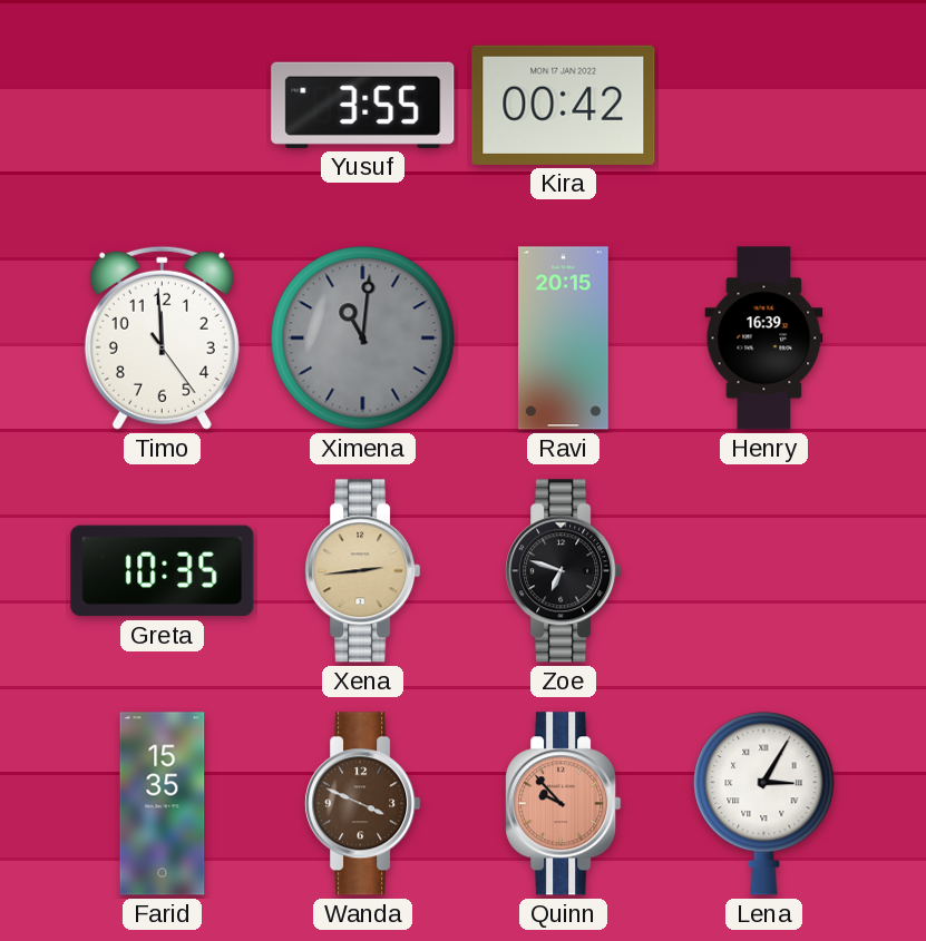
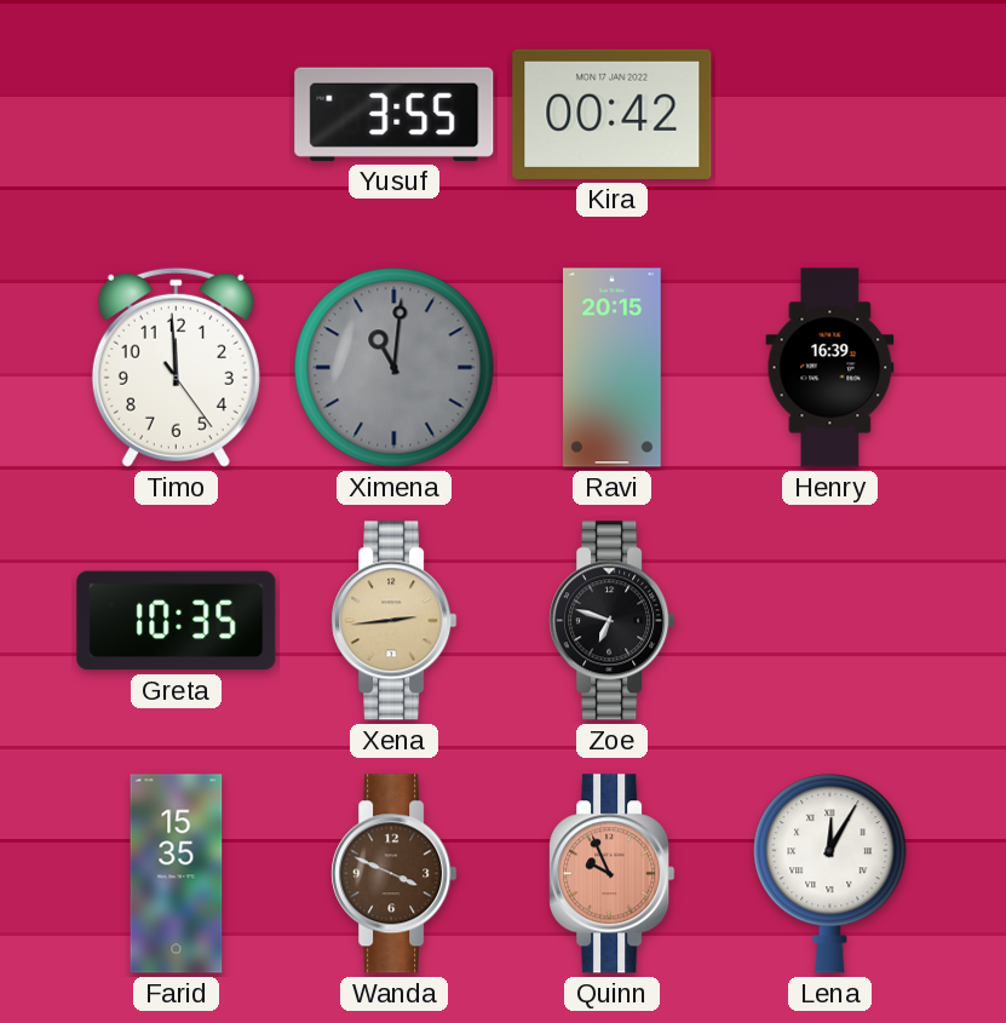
Quinn: 9:53 -> 9:56
Lena: 3:05 -> 12:05
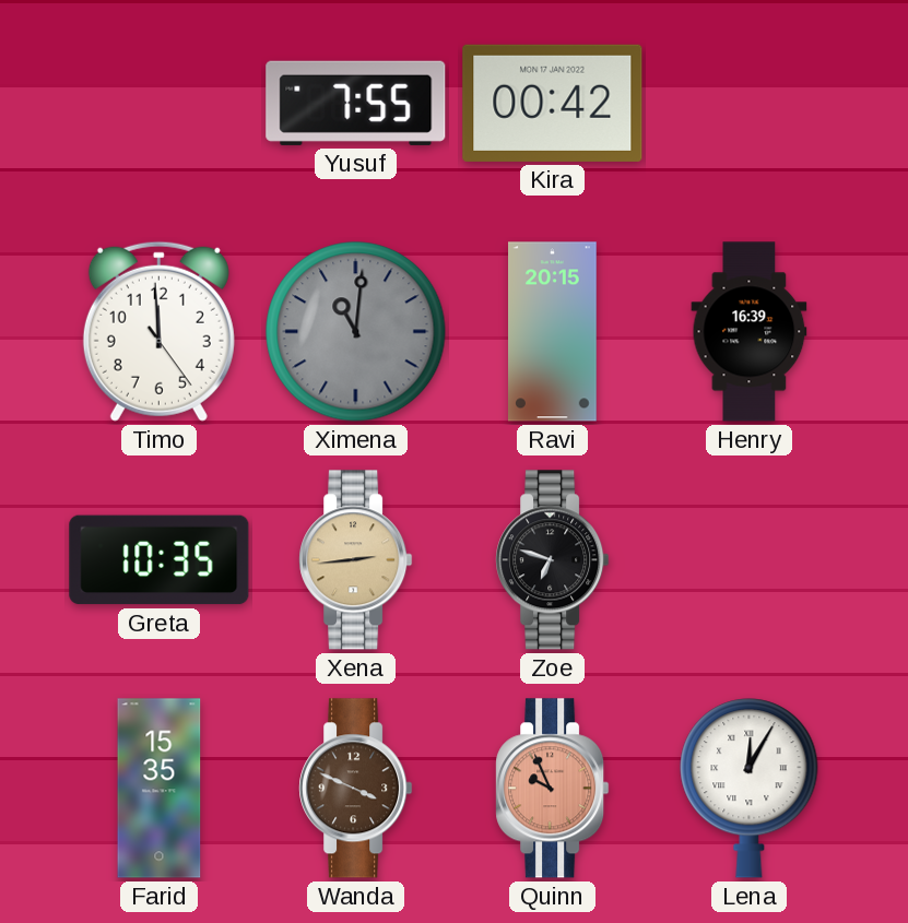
Yusuf: 3:55 -> 7:55
